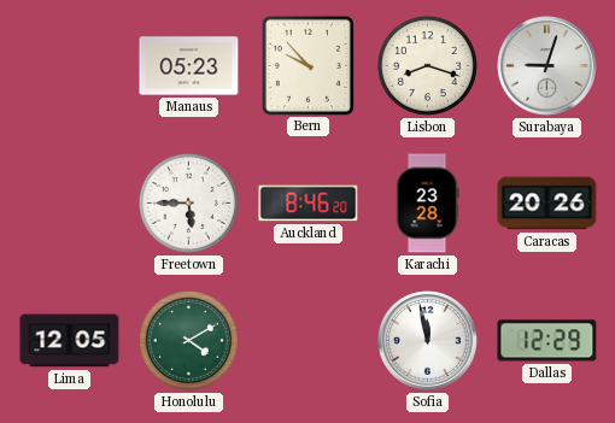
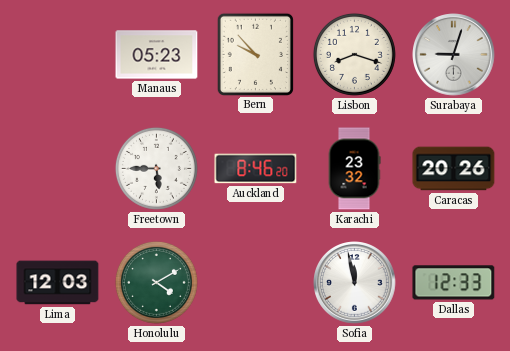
Karachi: 23:28 -> 23:32
Lima: 12:05 -> 12:03
Dallas: 12:29 -> 12:33
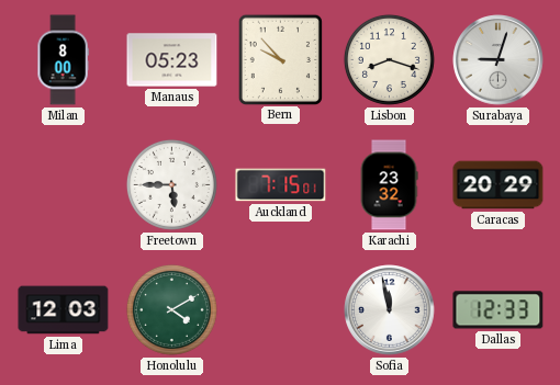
Milan: none -> 8:00
Auckland: 8:46 -> 7:15
Caracas: 20:26 -> 20:29
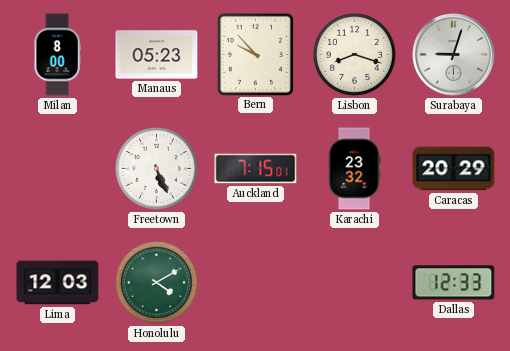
Freetown: 5:45 -> 5:26
Sofia: 11:58 -> none
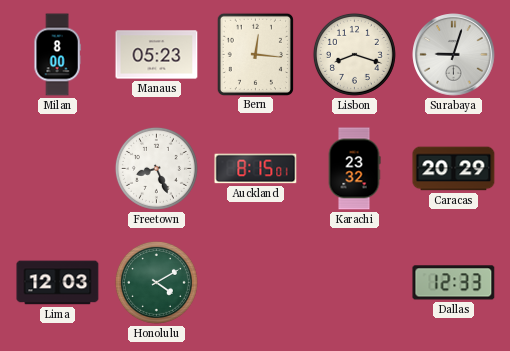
Bern: 9:53 -> 12:16
Freetown: 5:26 -> 8:26
Auckland: 7:15 -> 8:15
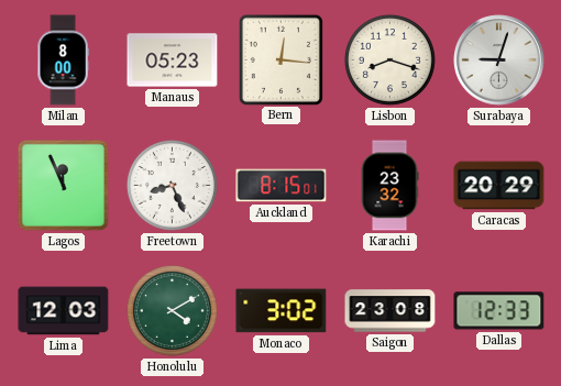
Lagos: none -> 11:56
Monaco: none -> 3:02
Saigon: none -> 23:08
